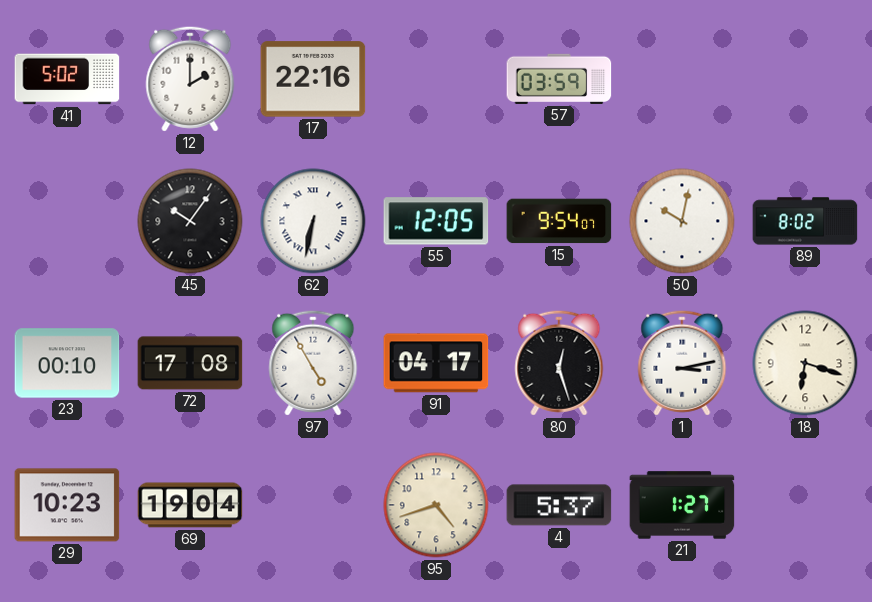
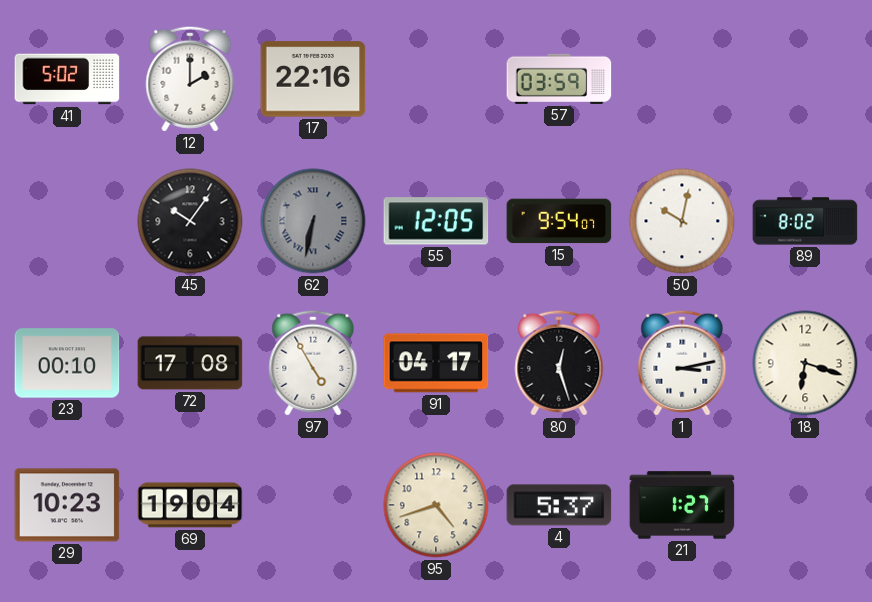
62 dial: white -> grey
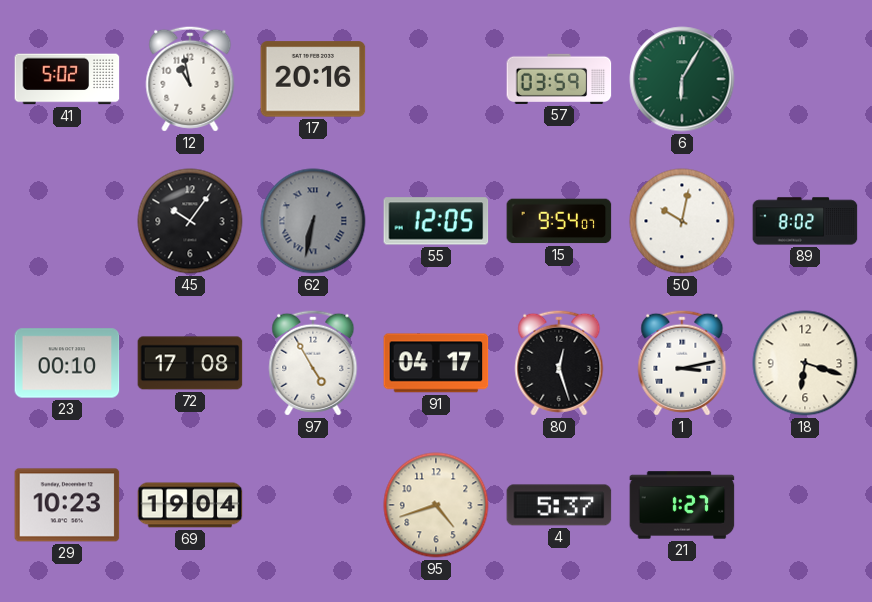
12: 2:00 -> 10:58
17: 22:16 -> 20:16
6: none -> 6:05
